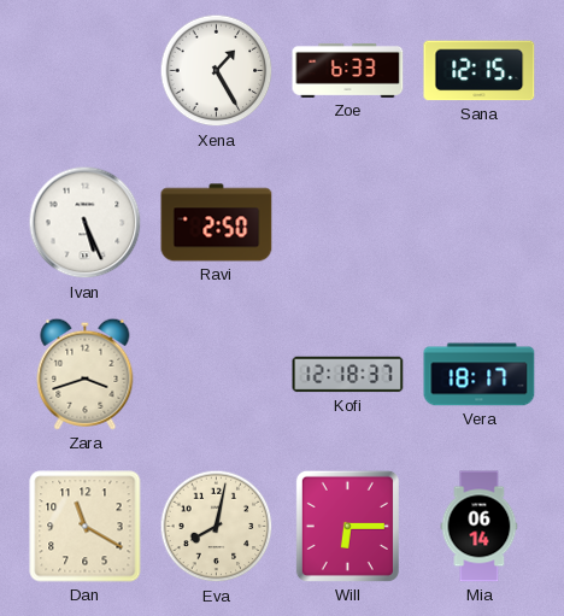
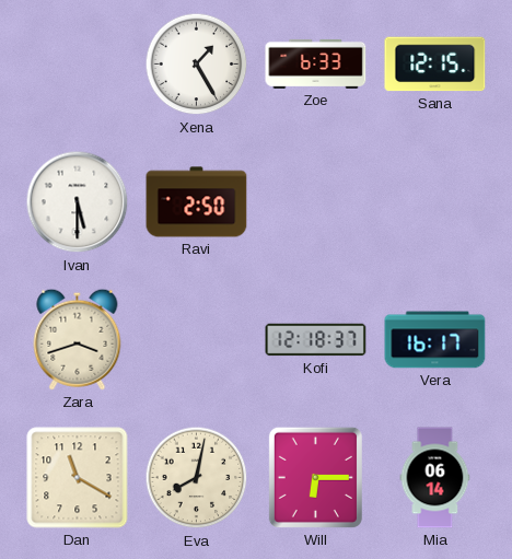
Ivan: 5:26 -> 5:30
Vera: 18:17 -> 16:17
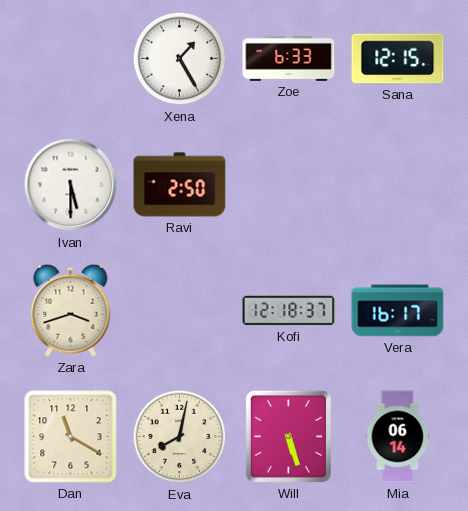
Will: 6:15 -> 5:27
